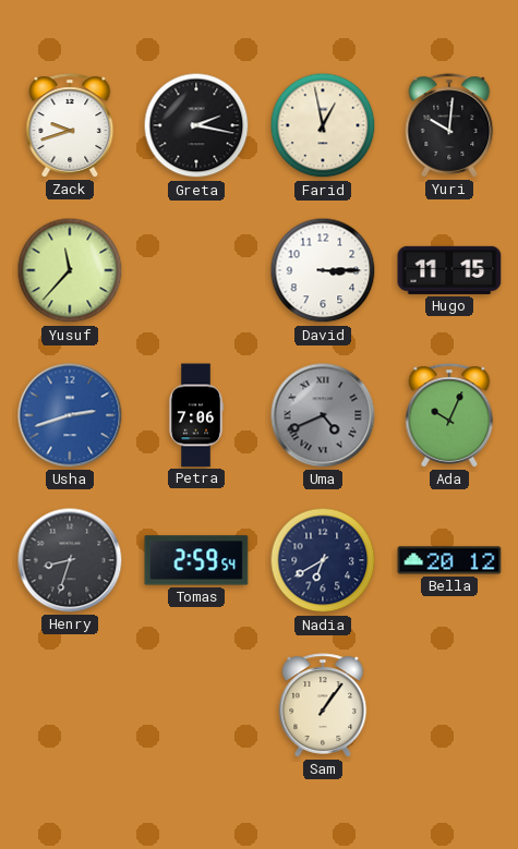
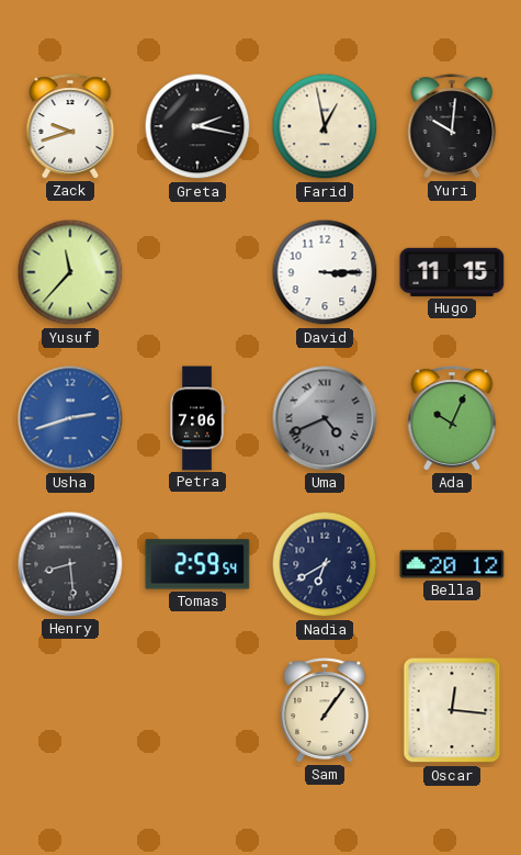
Henry: 8:33 -> 8:29
Oscar: none -> 12:16
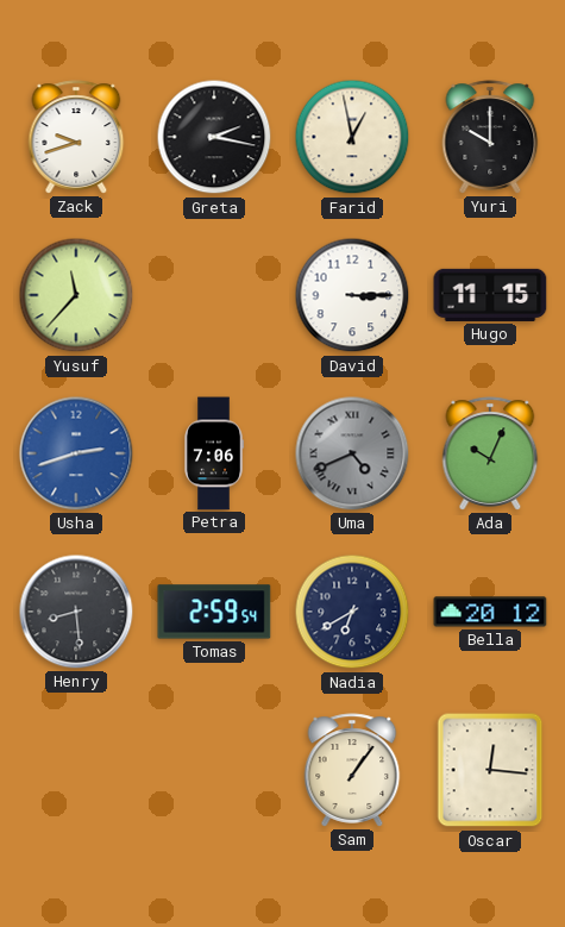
Yuri: 10:01 -> 10:00
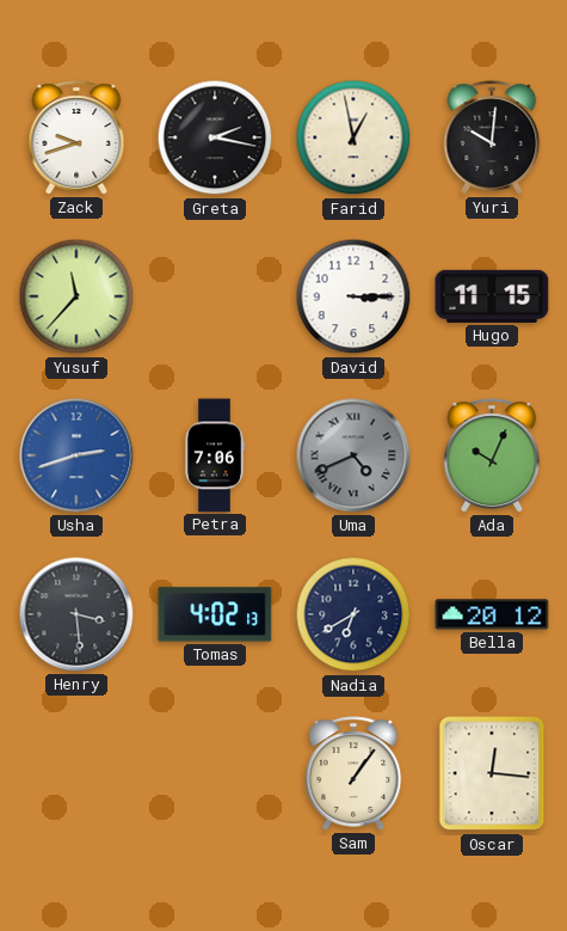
Yuri: 10:00 -> 10:01
Henry: 8:29 -> 3:29
Tomas: 2:59 -> 4:02
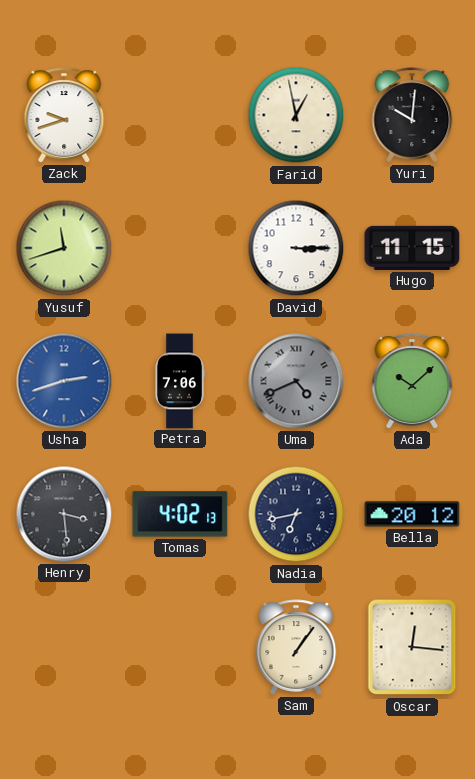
Greta: 2:17 -> none
Yusuf: 11:37 -> 11:42
Ada: 10:04 -> 10:08
Nadia: 6:40 -> 6:43
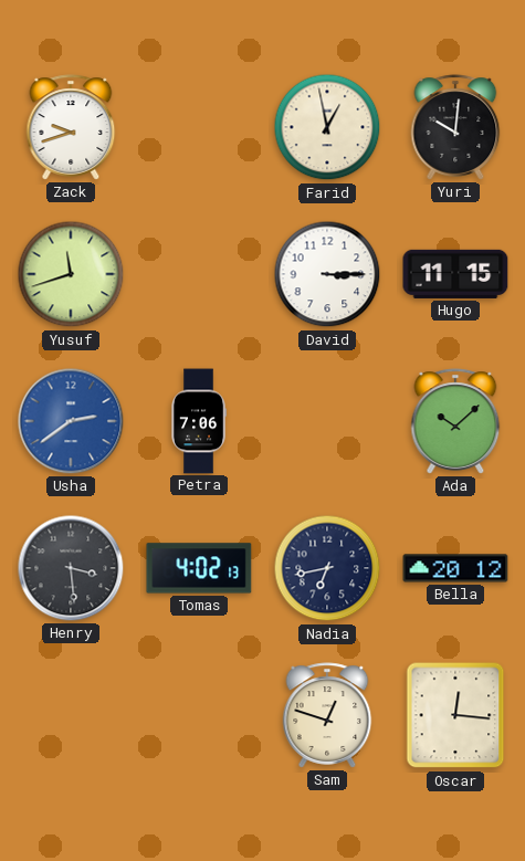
Usha: 2:42 -> 2:39
Uma: 4:41 -> none
Sam: 1:06 -> 12:48
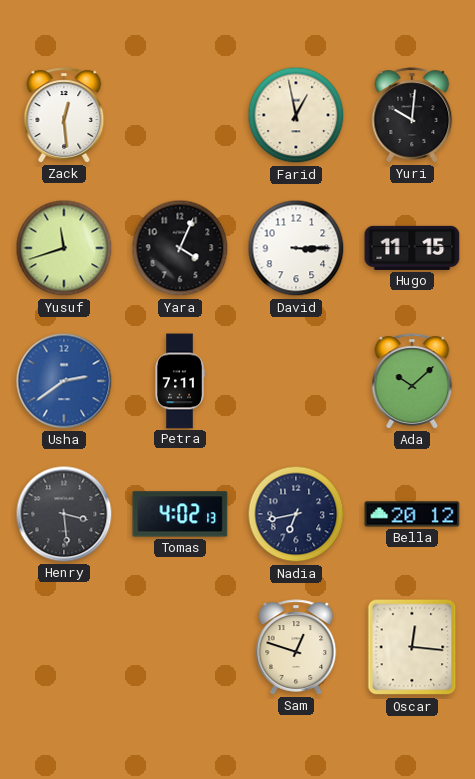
Zack: 9:42 -> 12:29
Yara: none -> 4:04
Petra: 7:06 -> 7:11
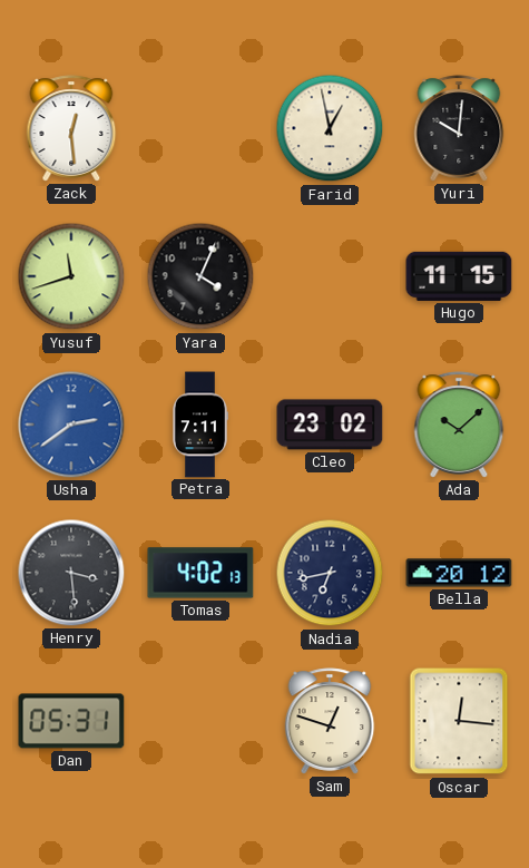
David: 3:15 -> none
Cleo: none -> 23:02
Dan: none -> 05:31
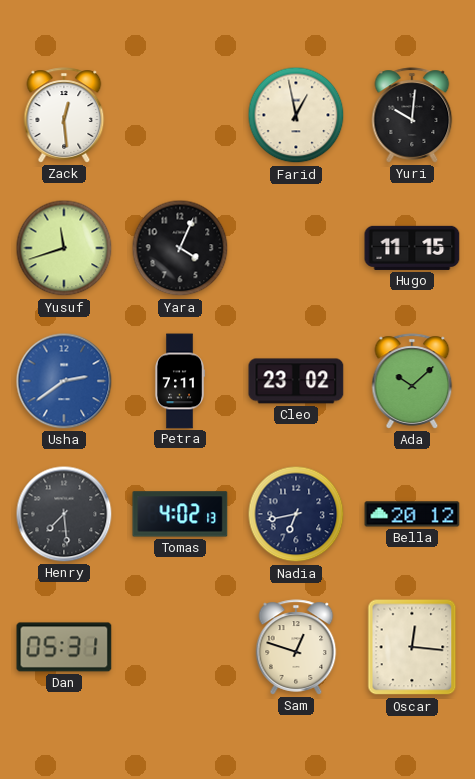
Henry: 3:29 -> 7:29
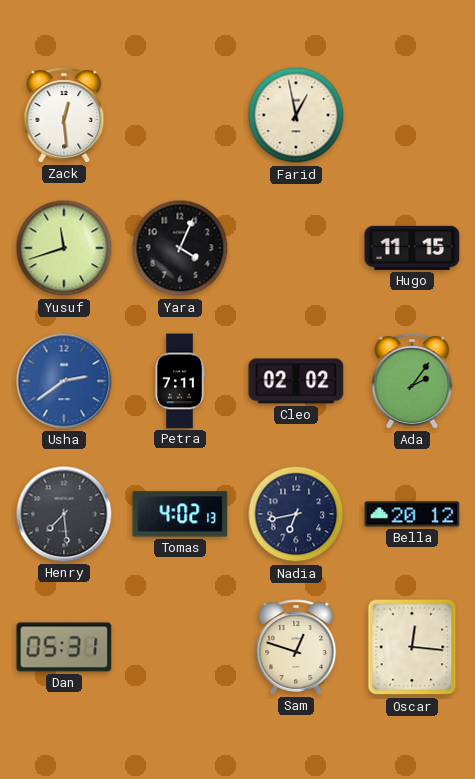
Yuri: 10:01 -> none
Cleo: 23:02 -> 02:02
Ada: 10:08 -> 2:06
